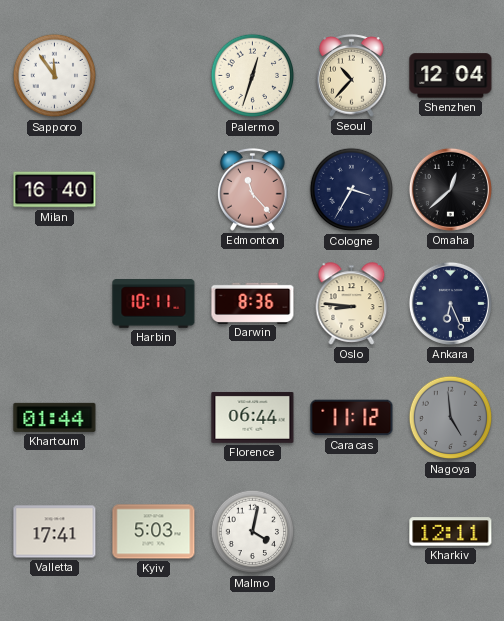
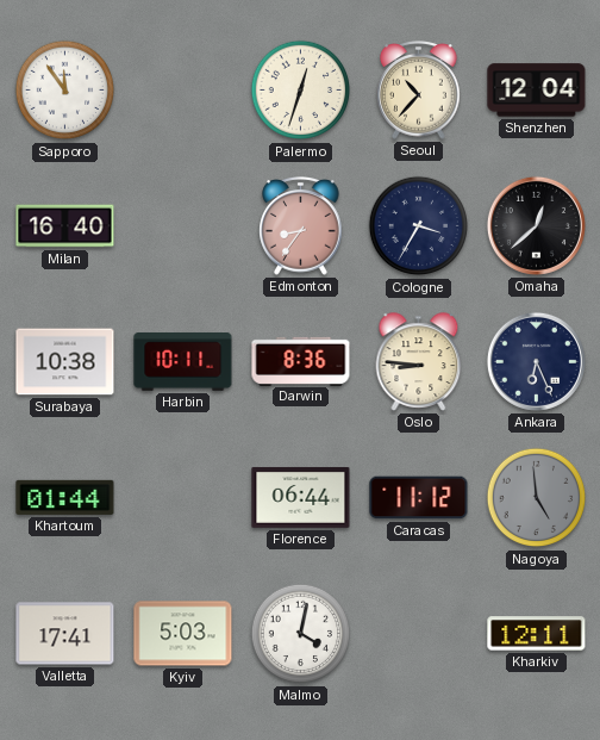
Edmonton: 11:23 -> 8:36
Surabaya: none -> 10:38
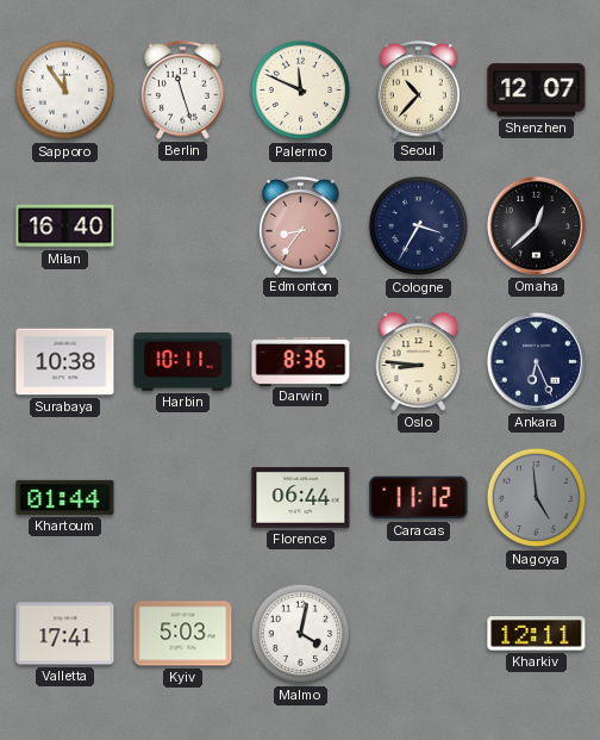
Berlin: none -> 11:27
Palermo: 12:33 -> 11:49
Shenzhen: 12:04 -> 12:07
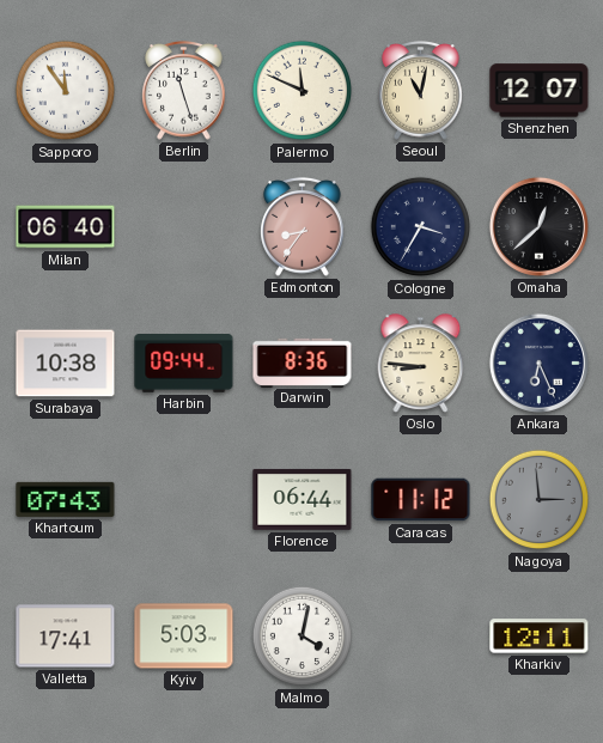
Seoul: 10:37 -> 11:02
Milan: 16:40 -> 06:40
Harbin: 10:11 -> 09:44
Khartoum: 01:44 -> 07:43
Nagoya: 4:59 -> 2:59
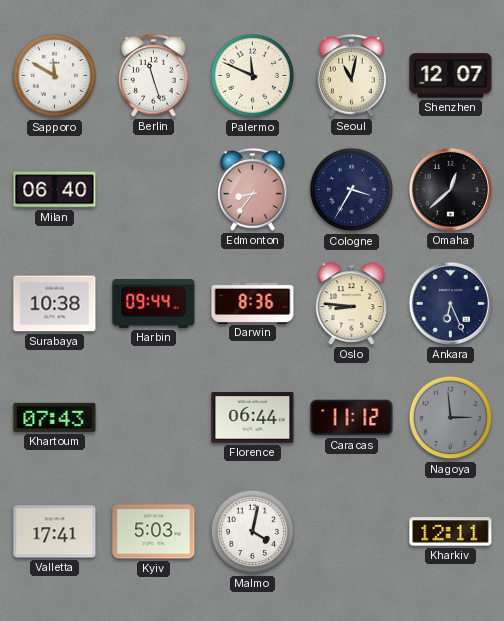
Sapporo: 11:54 -> 11:50
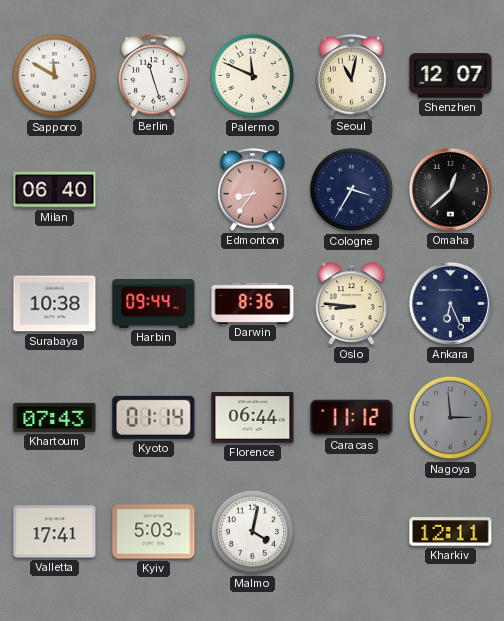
Kyoto: none -> 01:14
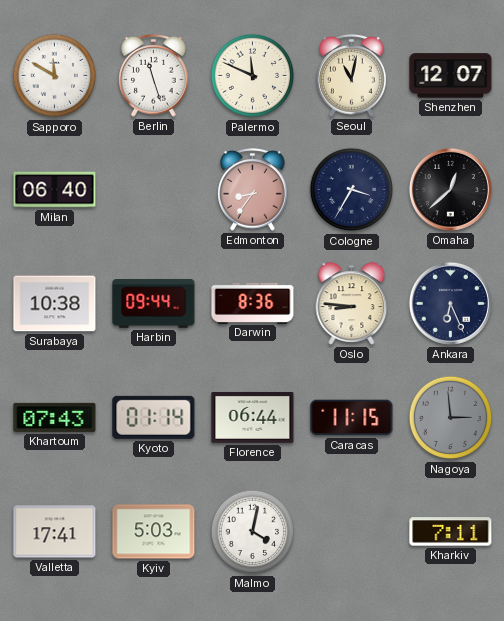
Caracas: 11:12 -> 11:15
Kharkiv: 12:11 -> 7:11
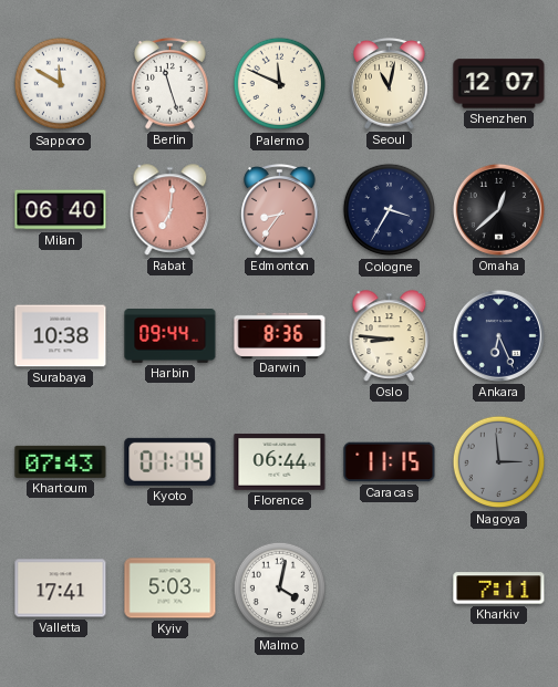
Rabat: none -> 7:01
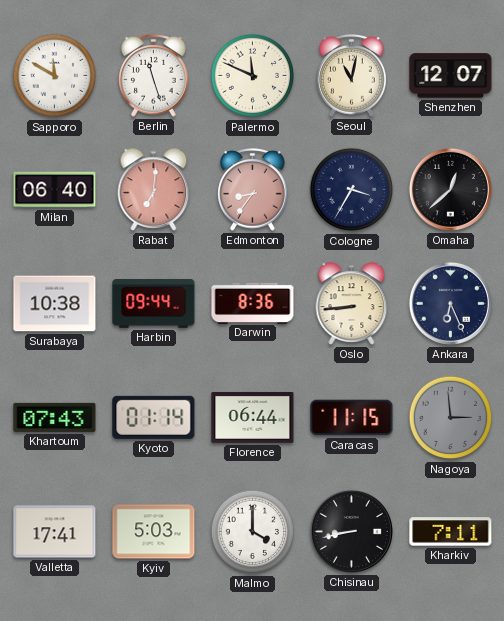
Oslo: 8:46 -> 8:44
Malmo: 4:02 -> 4:00
Chisinau: none -> 8:43
